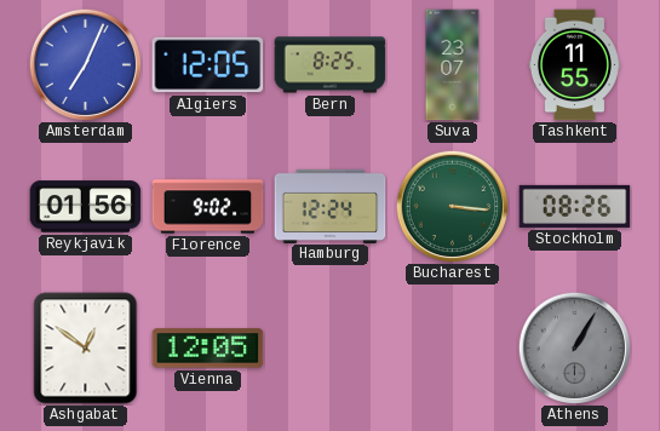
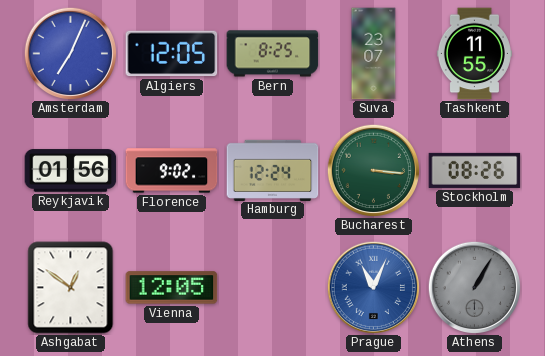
Prague: none -> 11:04
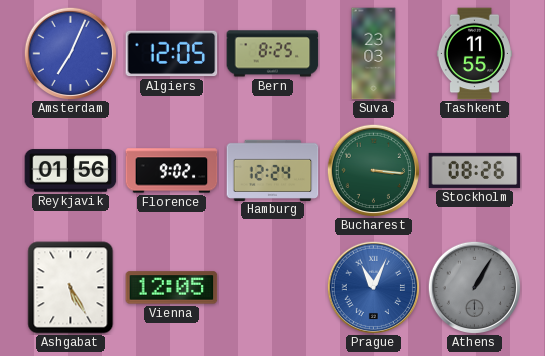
Suva: 23:07 -> 23:03
Ashgabat: 12:51 -> 5:25
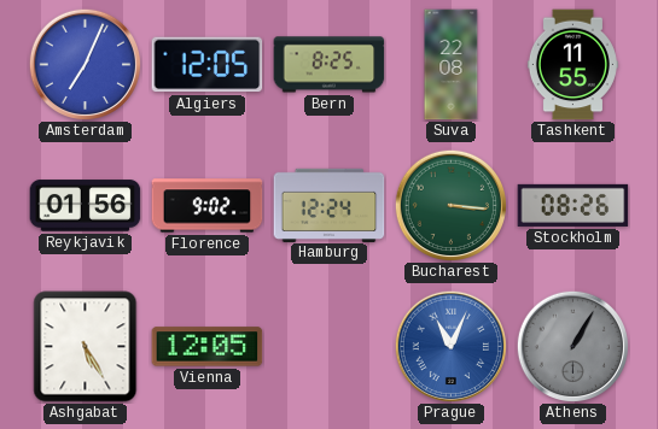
Suva: 23:03 -> 22:08
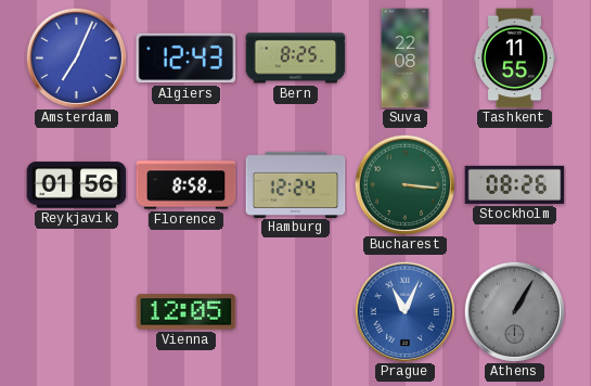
Algiers: 12:05 -> 12:43
Florence: 9:02 -> 8:58
Ashgabat: 5:25 -> none
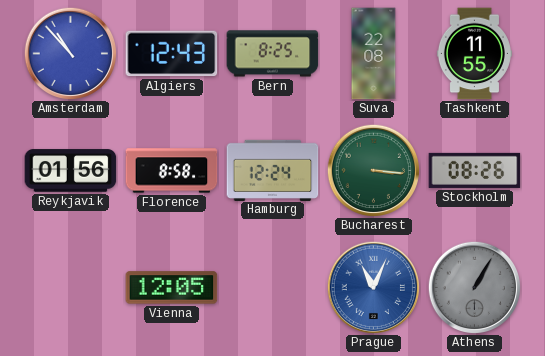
Amsterdam: 7:04 -> 10:53
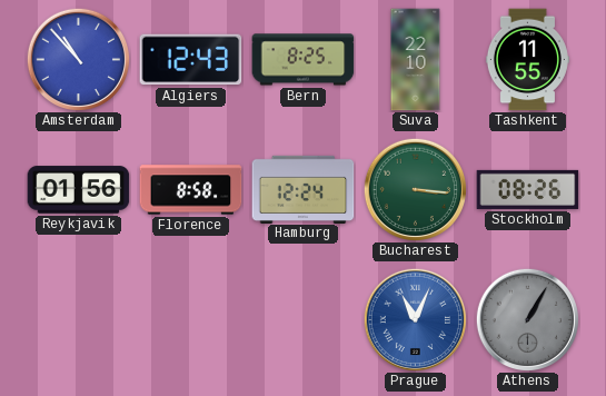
Suva: 22:08 -> 22:10
Vienna: 12:05 -> none
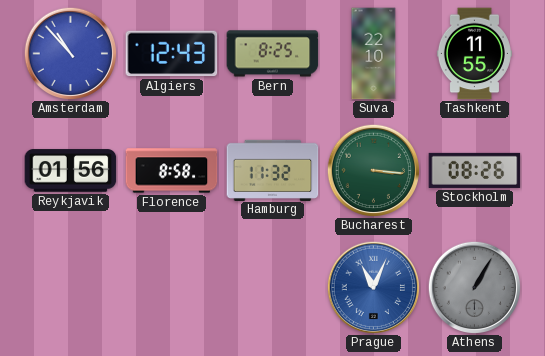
Hamburg: 12:24 -> 11:32
